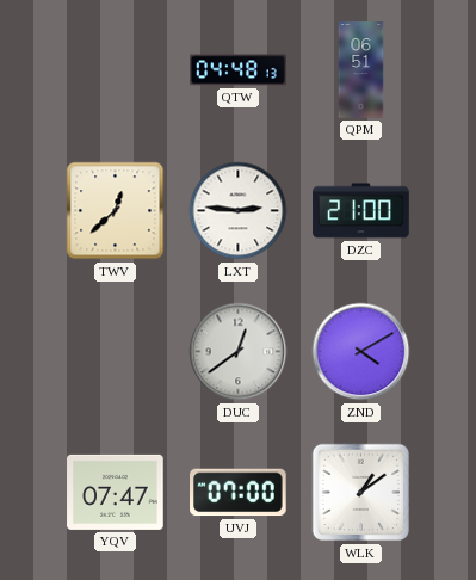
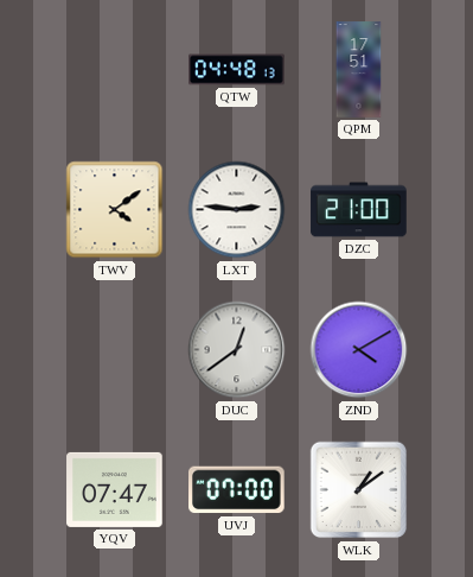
QPM: 06:51 -> 17:51
TWV: 12:38 -> 4:09
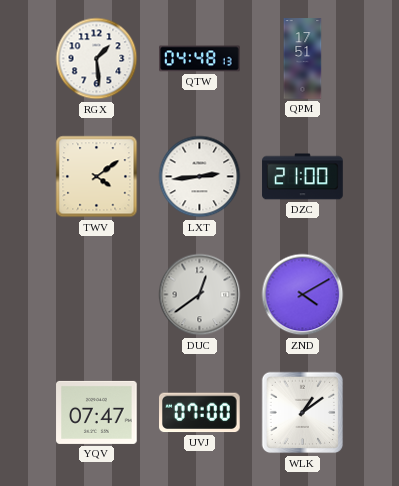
RGX: none -> 1:29
LXT: 2:46 -> 2:44
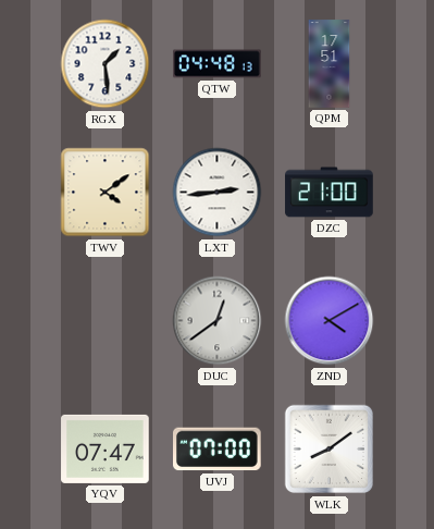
WLK: 1:09 -> 8:09
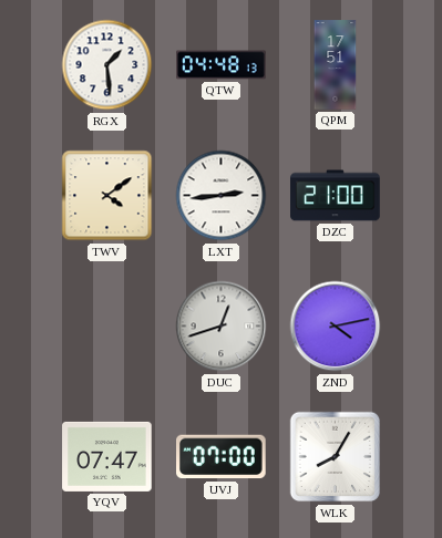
DUC: 12:39 -> 12:42
ZND: 4:10 -> 4:13
WLK: 8:09 -> 8:05
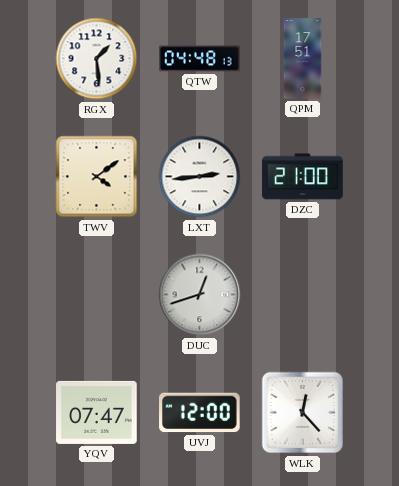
ZND: 4:13 -> none
UVJ: 07:00 -> 12:00
WLK: 8:05 -> 12:23
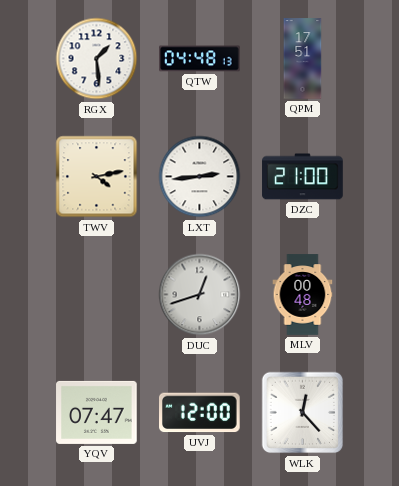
TWV: 4:09 -> 4:13
MLV: none -> 00:48
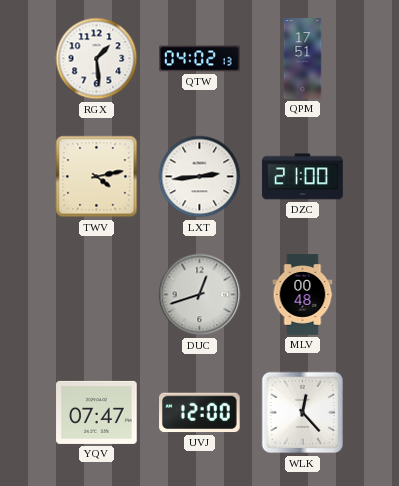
QTW: 04:48 -> 04:02
